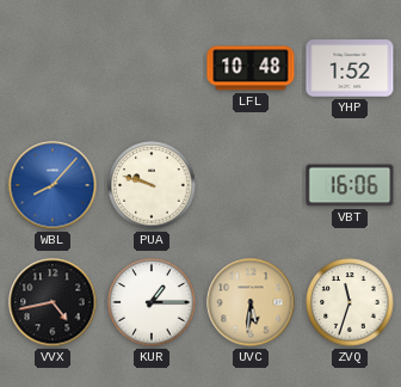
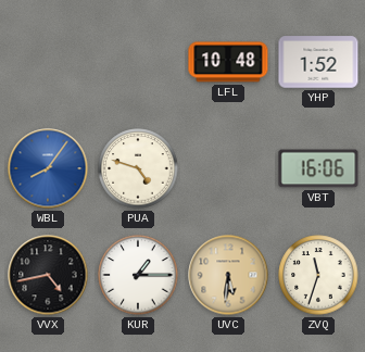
WBL: 8:07 -> 8:06
PUA: 9:48 -> 4:48
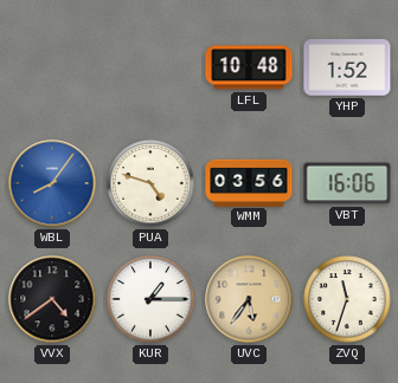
WMM: none -> 03:56
VVX: 4:43 -> 4:39
UVC: 5:31 -> 5:36
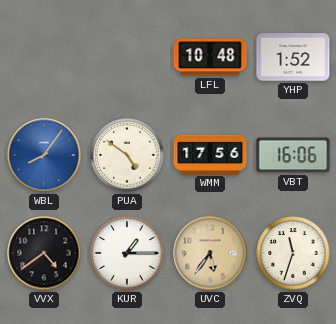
PUA: 4:48 -> 4:51
WMM: 03:56 -> 17:56
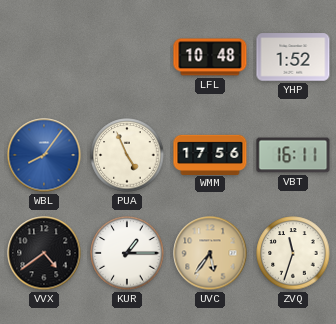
PUA: 4:51 -> 4:56
VBT: 16:06 -> 16:11
